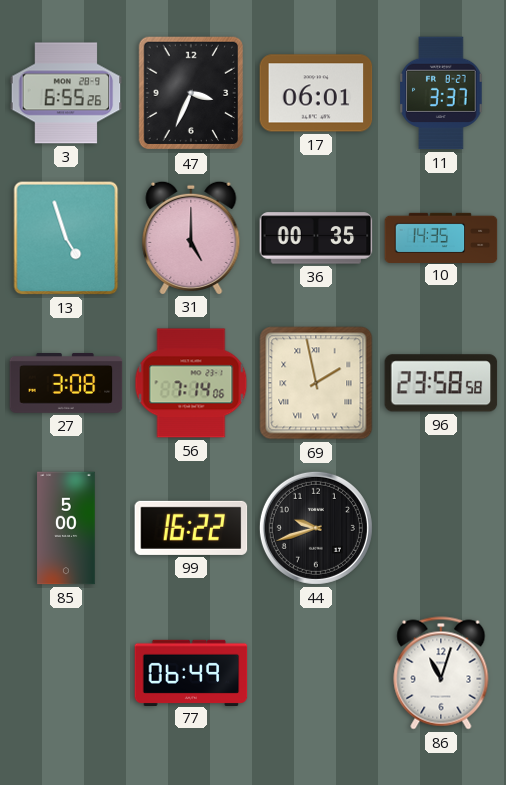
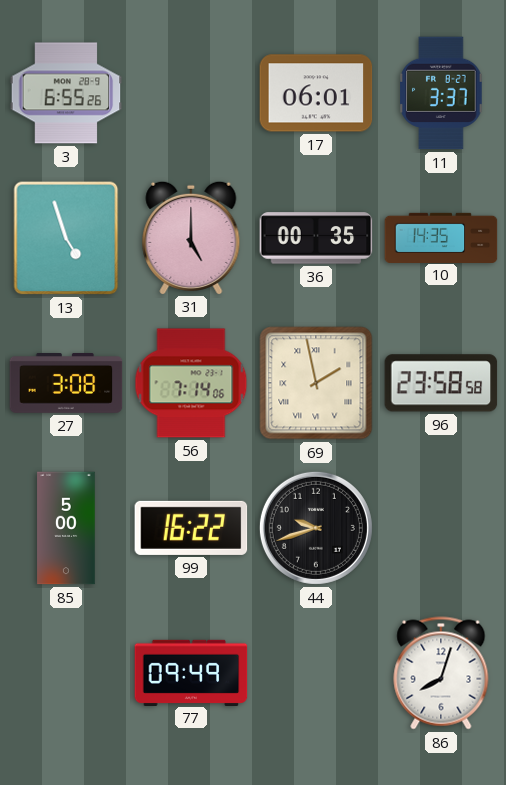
47: 3:34 -> none
77: 06:49 -> 09:49
86: 11:03 -> 8:03
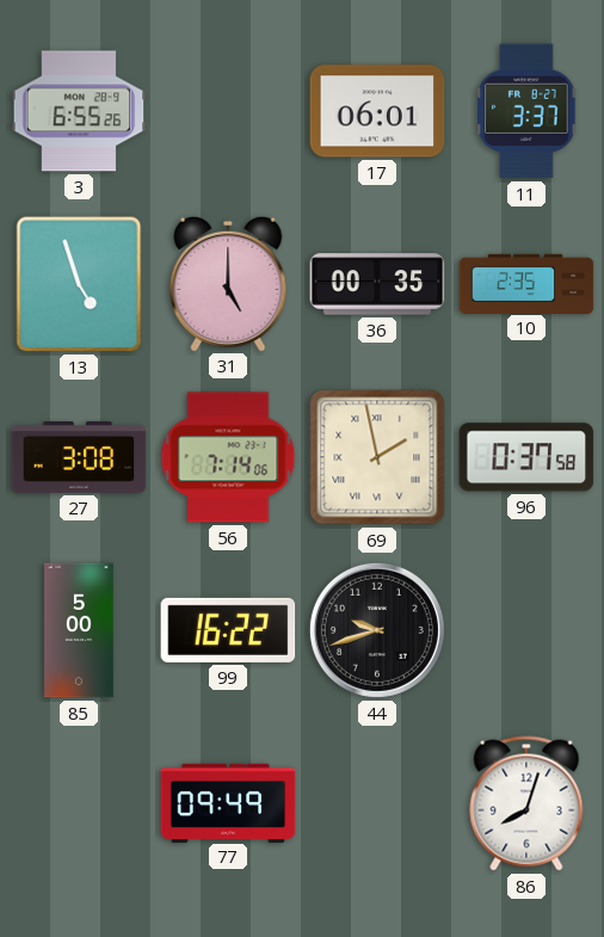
10: 14:35 -> 2:35
96: 23:58 -> 0:37
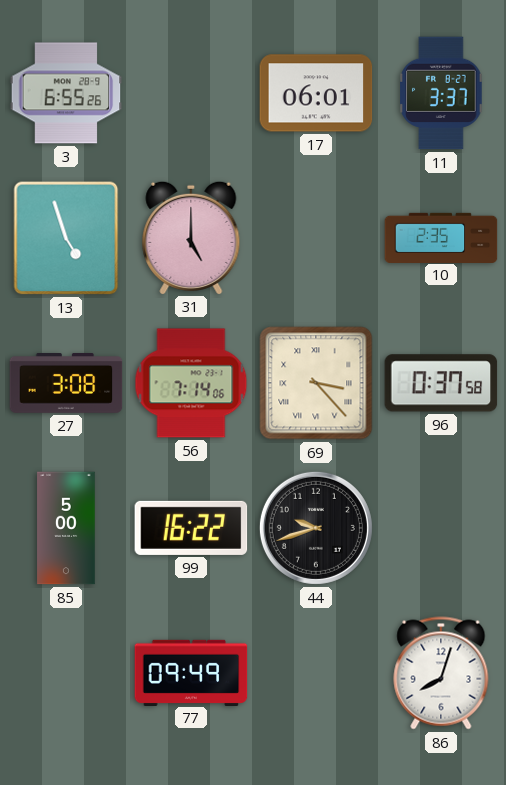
36: 00:35 -> none
69: 1:58 -> 3:23
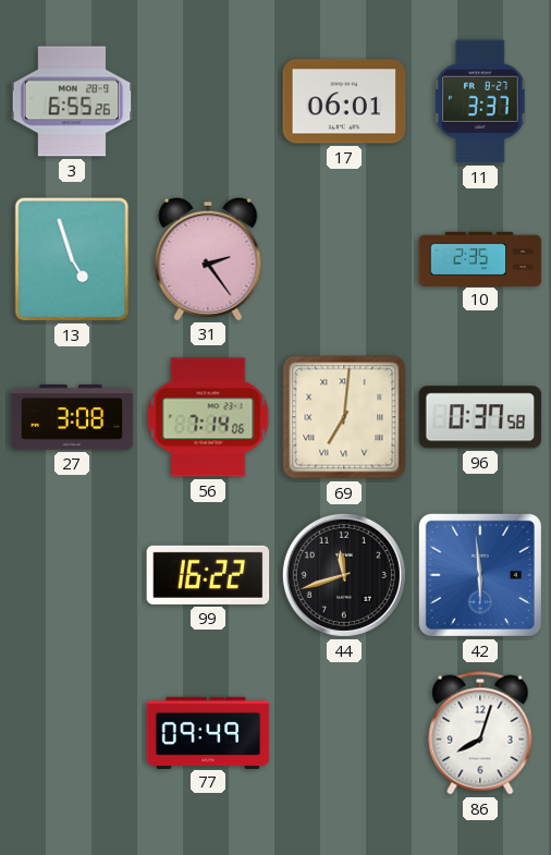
31: 5:00 -> 2:24
69: 3:23 -> 7:01
85: 5:00 -> none
44: 9:42 -> 11:42
42: none -> 5:59
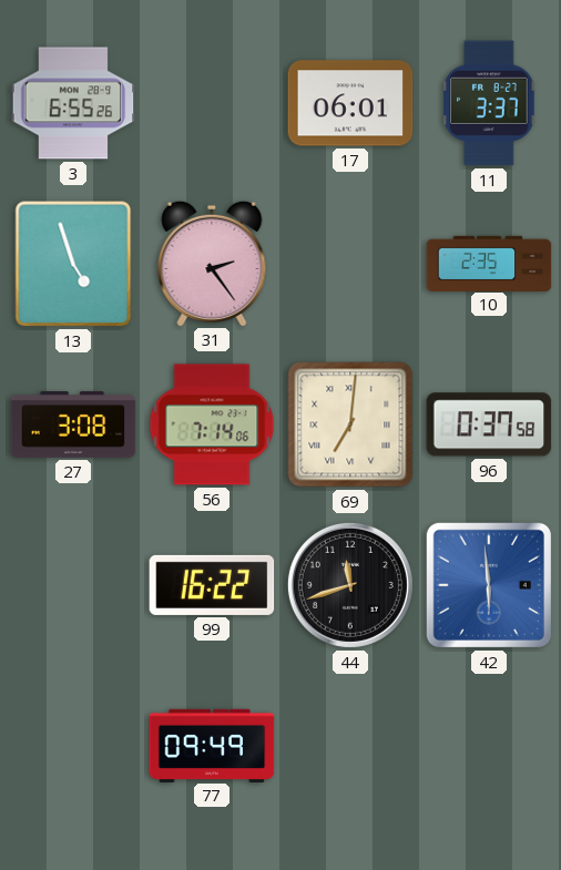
86: 8:03 -> none
